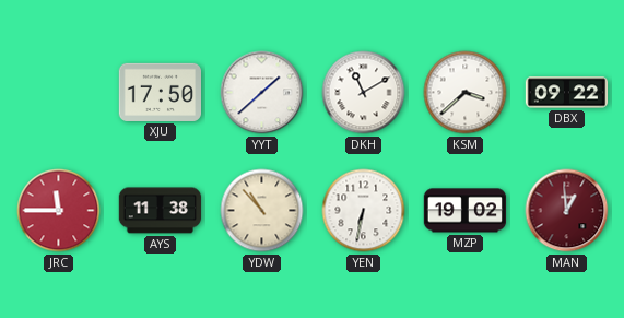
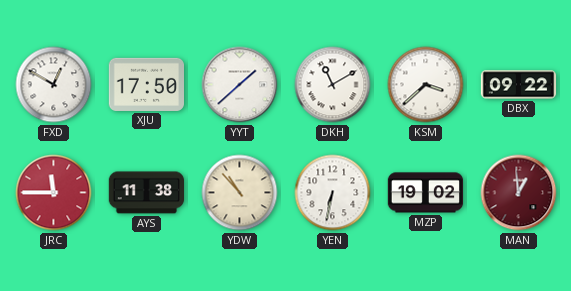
FXD: none -> 12:50
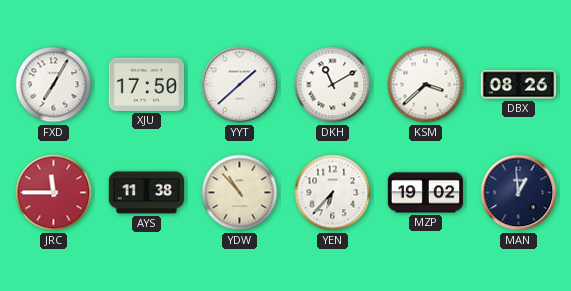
FXD: 12:50 -> 7:05
DBX: 09:22 -> 08:26
YEN: 6:32 -> 6:37
MAN dial: burgundy -> navy
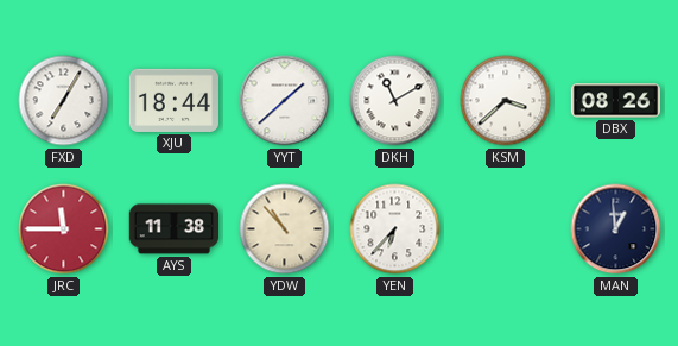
XJU: 17:50 -> 18:44
MZP: 19:02 -> none
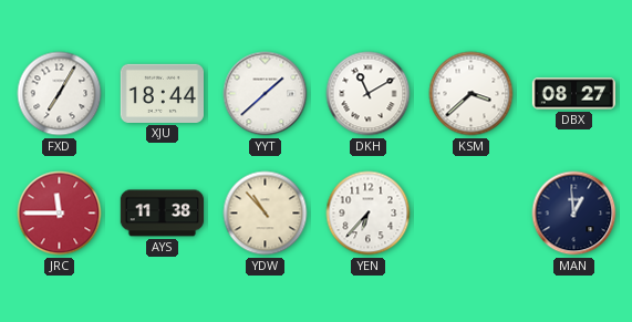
DBX: 08:26 -> 08:27
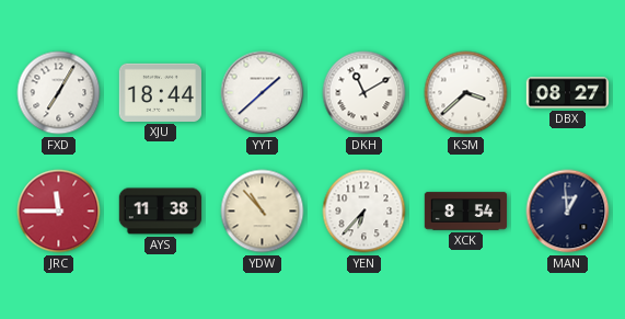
XCK: none -> 8:54
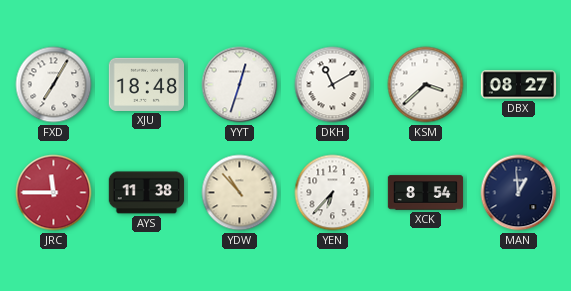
XJU: 18:44 -> 18:48
YYT: 1:38 -> 12:33
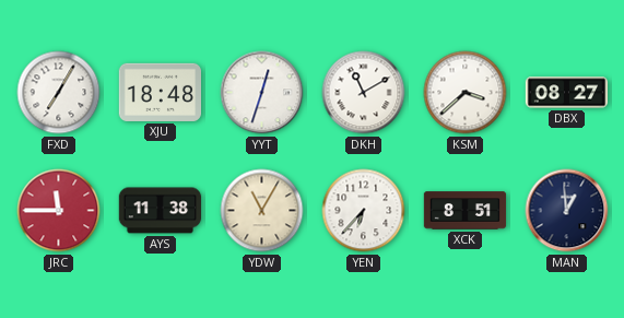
YDW: 10:53 -> 11:05
XCK: 8:54 -> 8:51
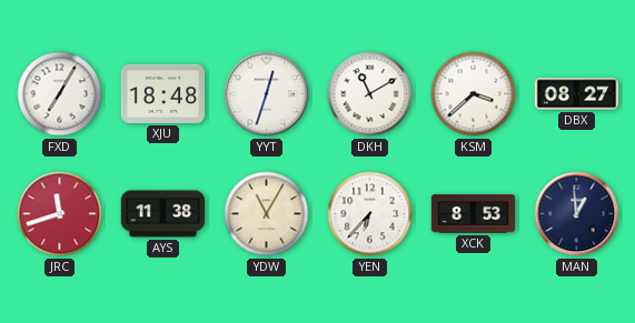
JRC: 11:45 -> 11:42
XCK: 8:51 -> 8:53
